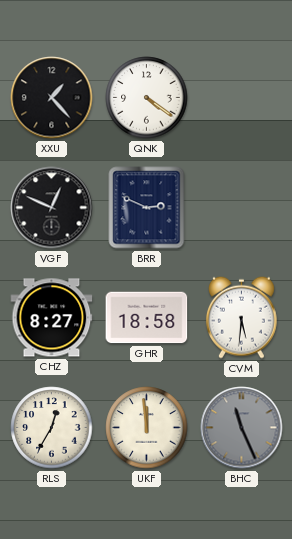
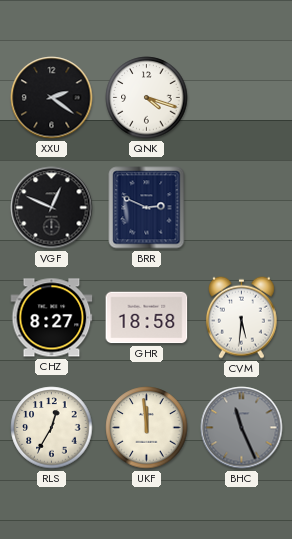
XXU: 1:23 -> 2:21
QNK: 4:21 -> 4:18
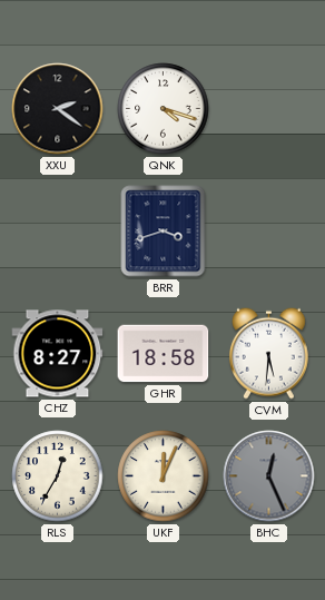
VGF: 12:49 -> none
BRR: 2:49 -> 3:42
UKF: 11:59 -> 12:04
BHC: 11:26 -> 12:26
